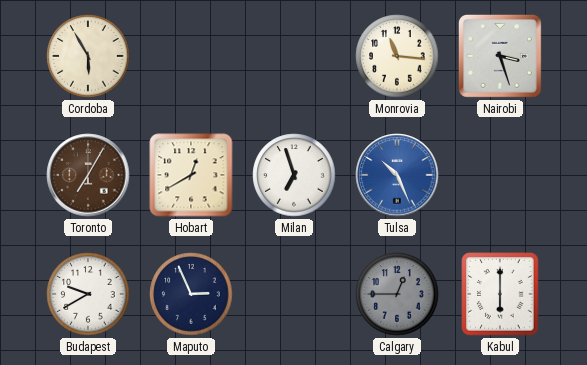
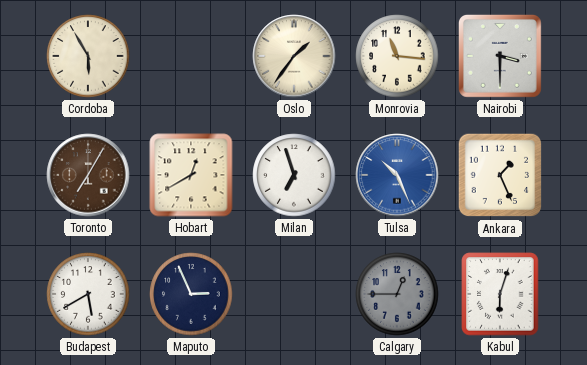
Oslo: none -> 1:36
Nairobi: 3:27 -> 3:30
Ankara: none -> 1:26
Budapest: 9:40 -> 5:40
Kabul: 6:00 -> 6:03
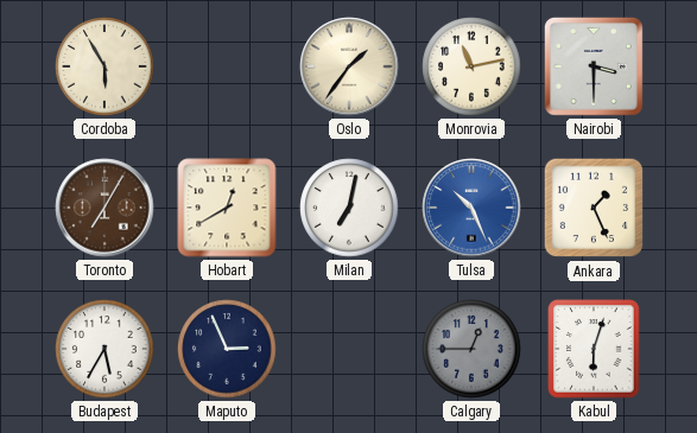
Monrovia: 11:16 -> 11:13
Milan: 6:57 -> 7:02
Budapest: 5:40 -> 5:35
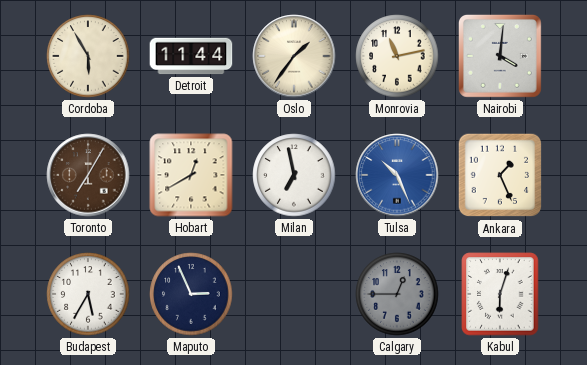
Detroit: none -> 11:44
Nairobi: 3:30 -> 4:01
Milan: 7:02 -> 6:58
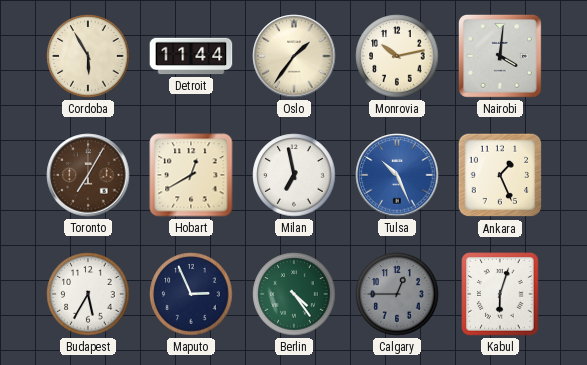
Monrovia: 11:13 -> 10:13
Berlin: none -> 4:24
